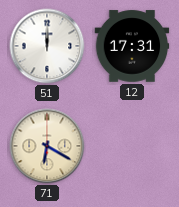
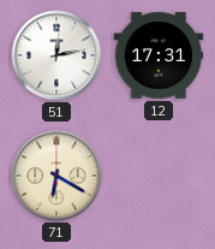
51: 12:00 -> 12:13
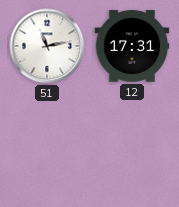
51: 12:13 -> 11:13
71: 6:20 -> none
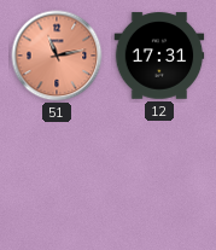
51 dial: white -> salmon
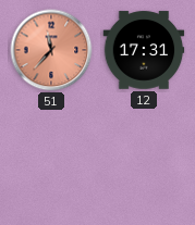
51: 11:13 -> 11:37
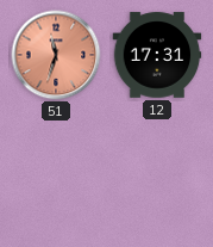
51: 11:37 -> 11:33
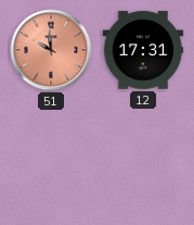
51: 11:33 -> 9:59
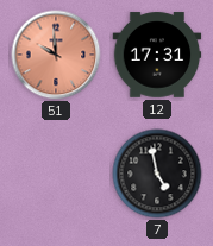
7: none -> 4:58
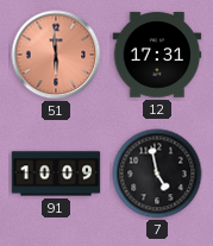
51: 9:59 -> 5:59
91: none -> 10:09
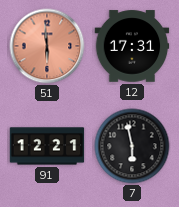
91: 10:09 -> 12:21
7: 4:58 -> 5:58
